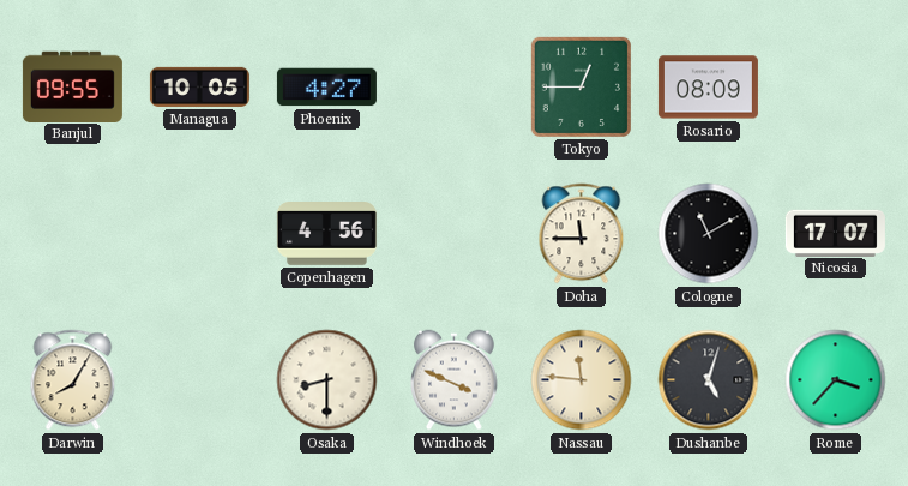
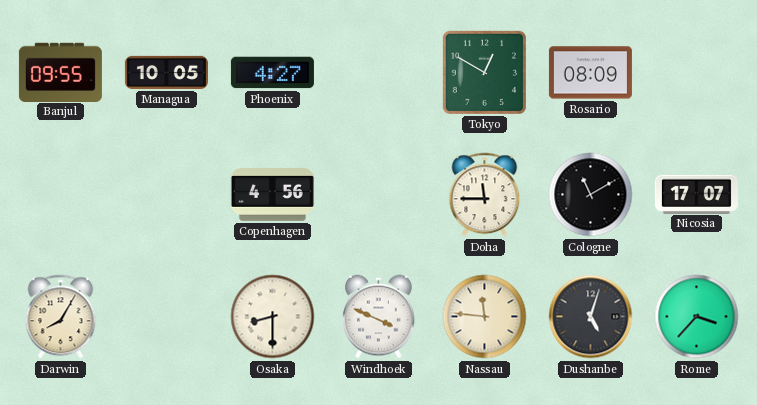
Tokyo: 12:45 -> 12:50
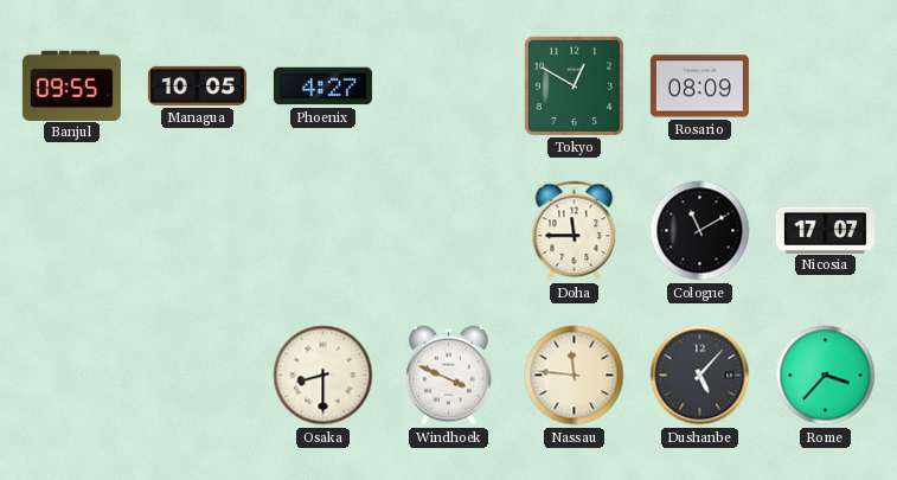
Copenhagen: 4:56 -> none
Darwin: 8:05 -> none
Dushanbe: 5:03 -> 5:07
